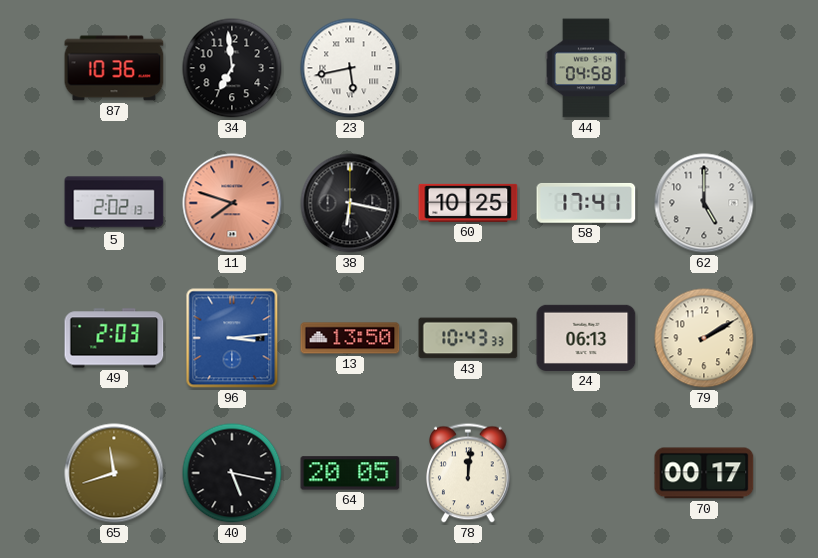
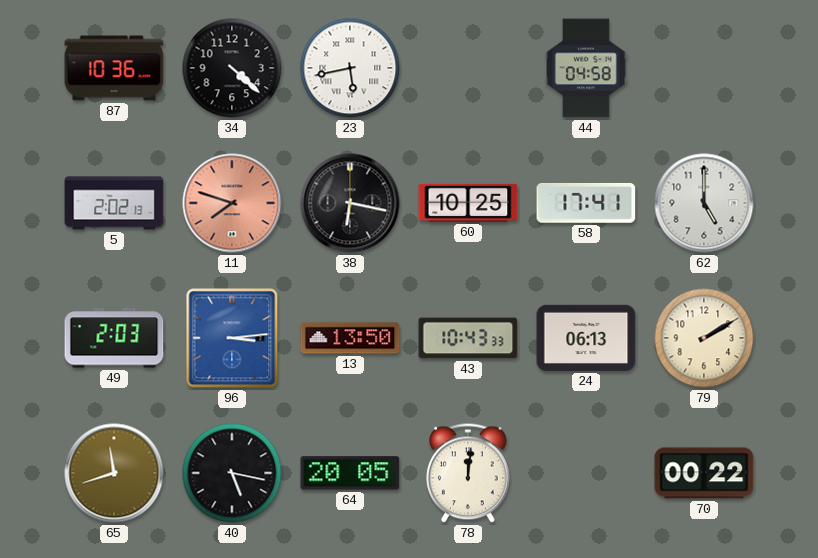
34: 6:59 -> 4:22
70: 00:17 -> 00:22
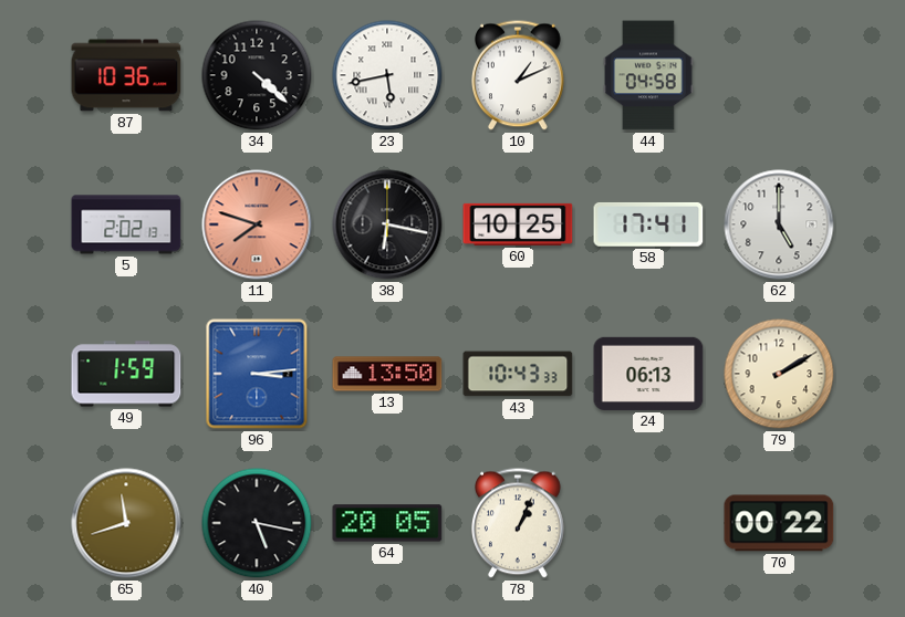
10: none -> 1:11
49: 2:03 -> 1:59
78: 12:01 -> 1:04
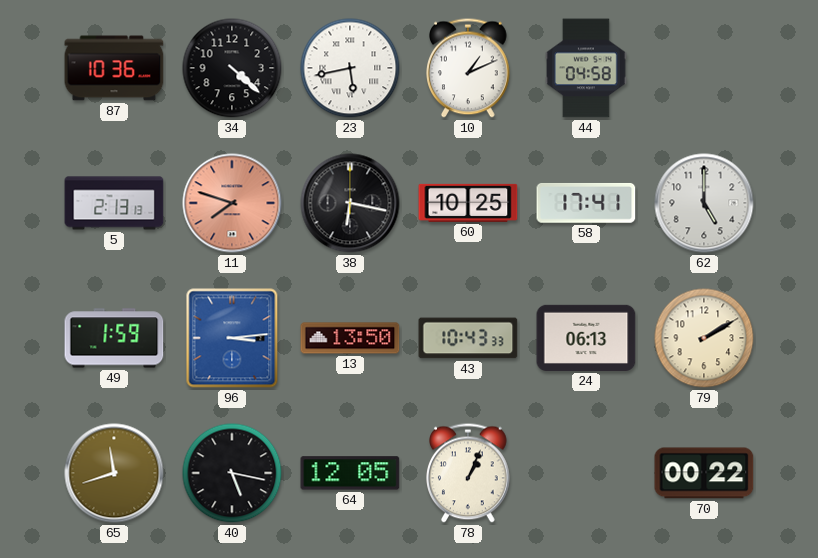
5: 2:02 -> 2:13
64: 20:05 -> 12:05
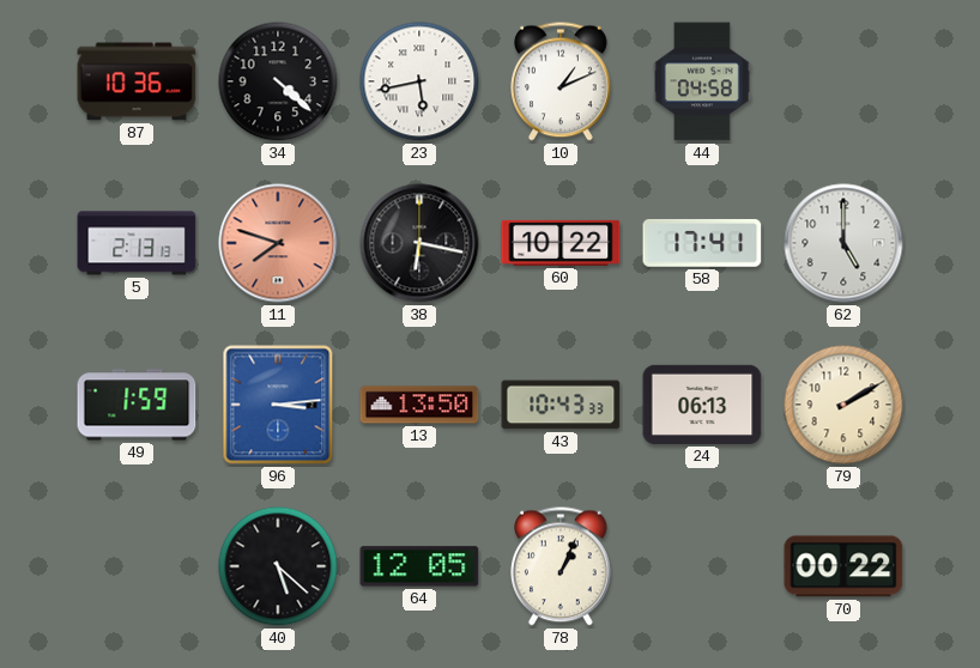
60: 10:25 -> 10:22
65: 11:42 -> none
40: 5:17 -> 5:22
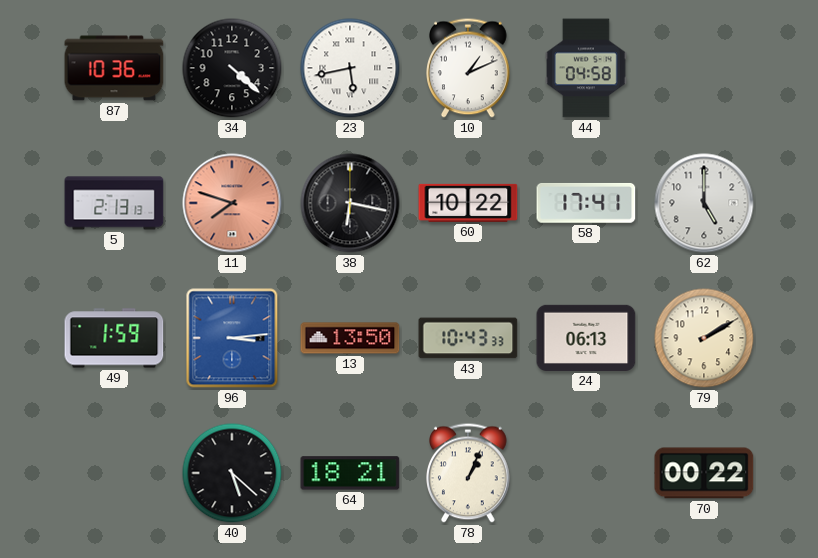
64: 12:05 -> 18:21
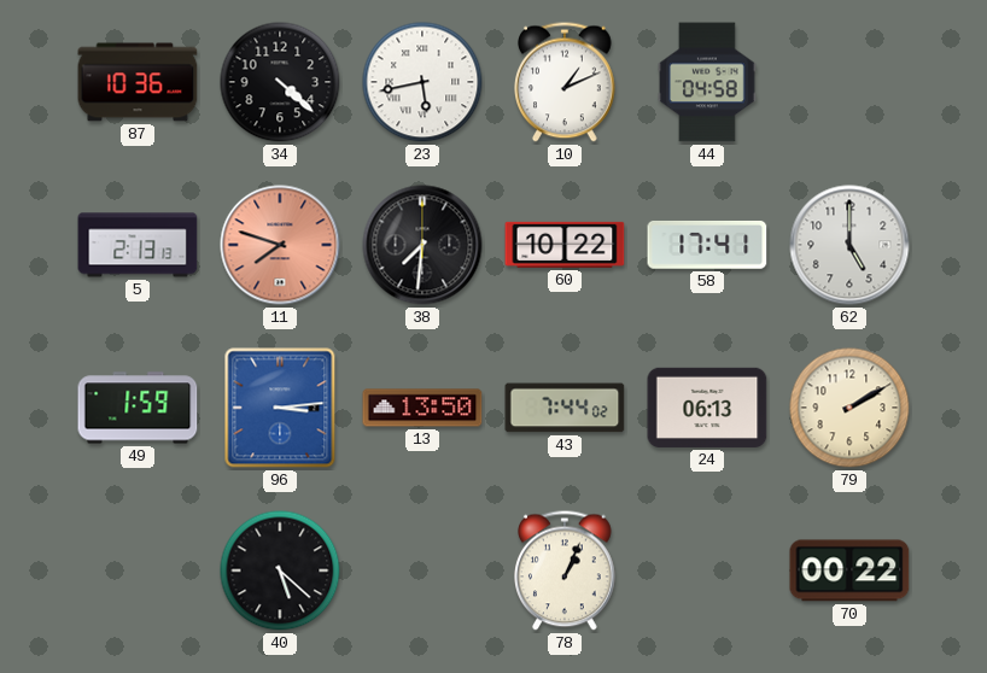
38: 6:17 -> 7:31
43: 10:43 -> 7:44
64: 18:21 -> none
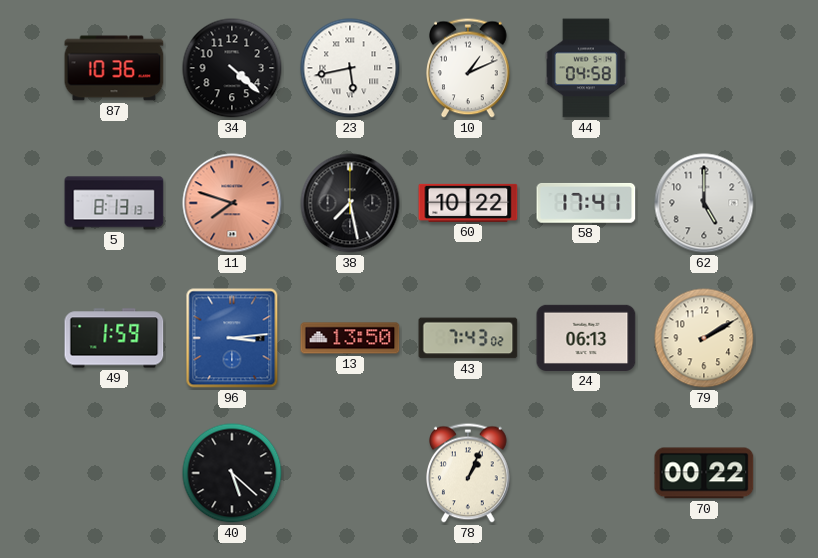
5: 2:13 -> 8:13
38: 7:31 -> 7:28
43: 7:44 -> 7:43
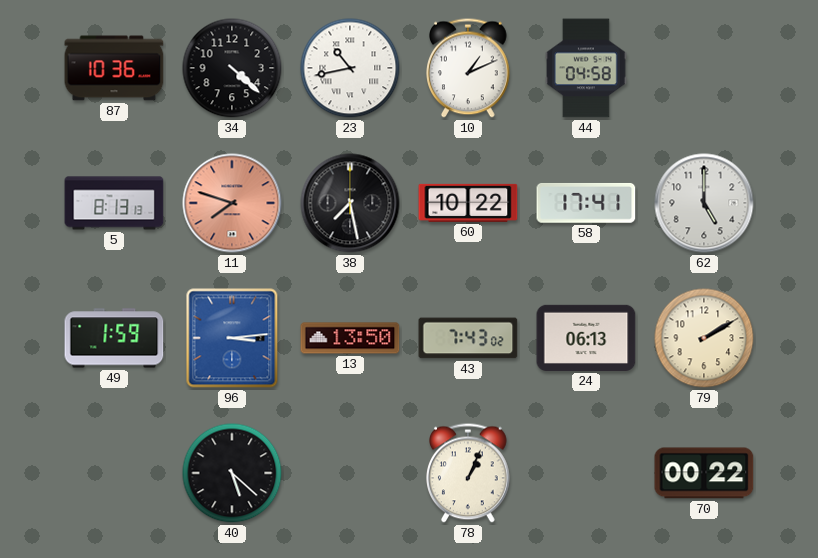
23: 5:43 -> 10:43
